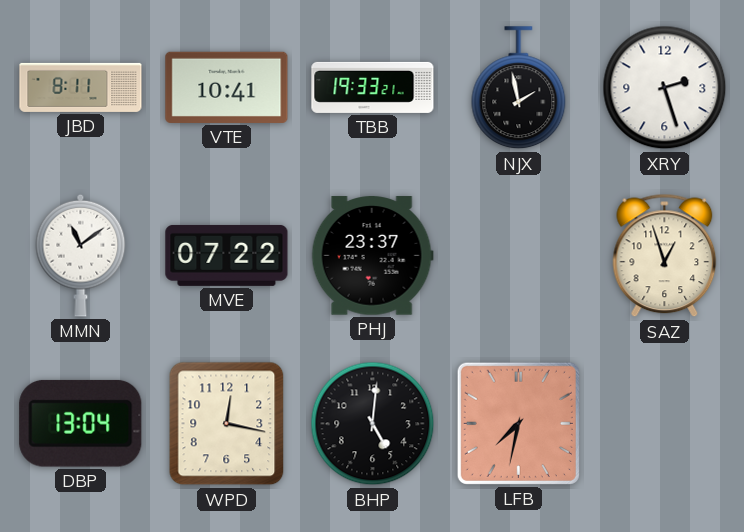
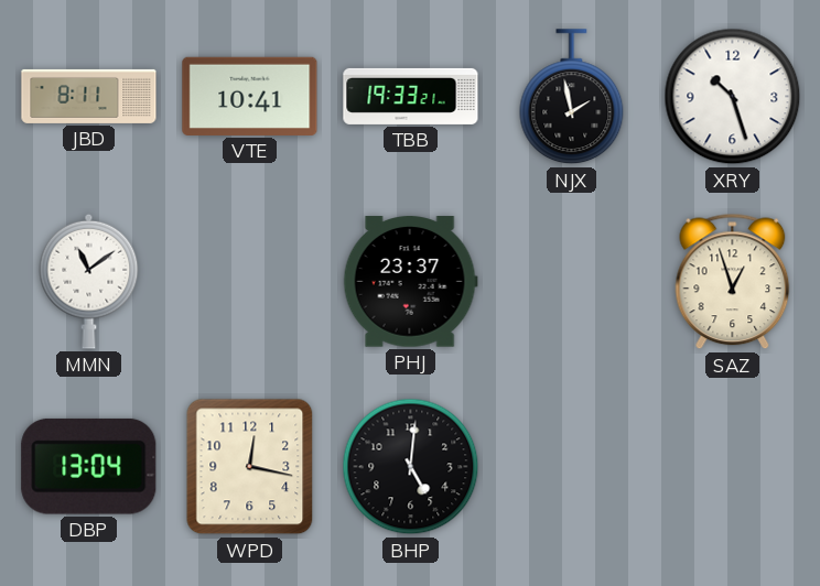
XRY: 2:27 -> 10:27
MVE: 07:22 -> none
LFB: 7:32 -> none
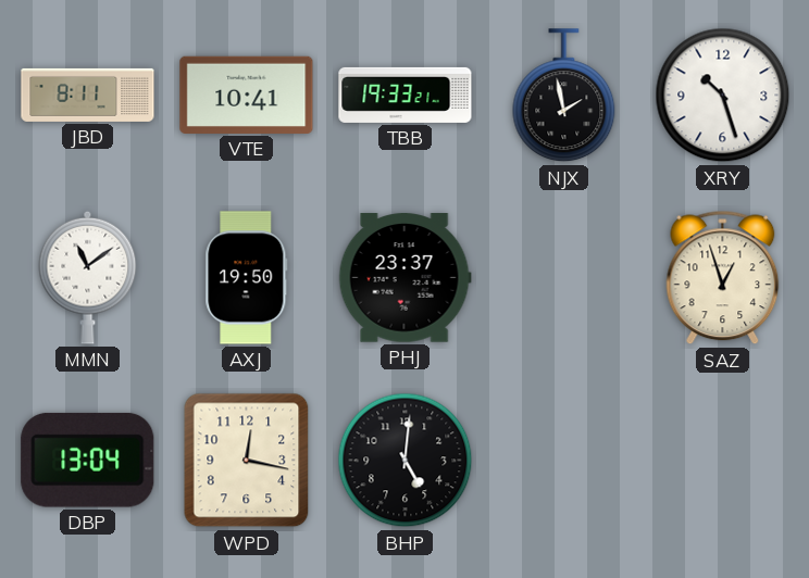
AXJ: none -> 19:50
